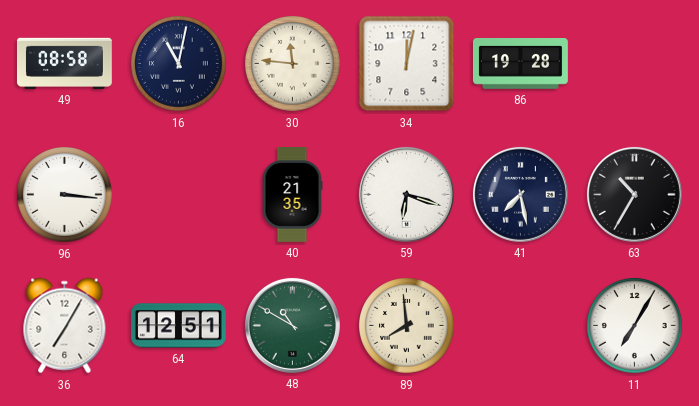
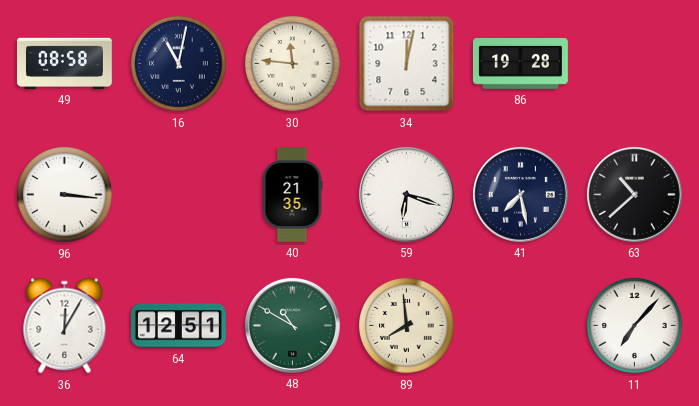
63: 10:35 -> 10:38
36: 7:05 -> 12:05
11: 7:05 -> 7:07
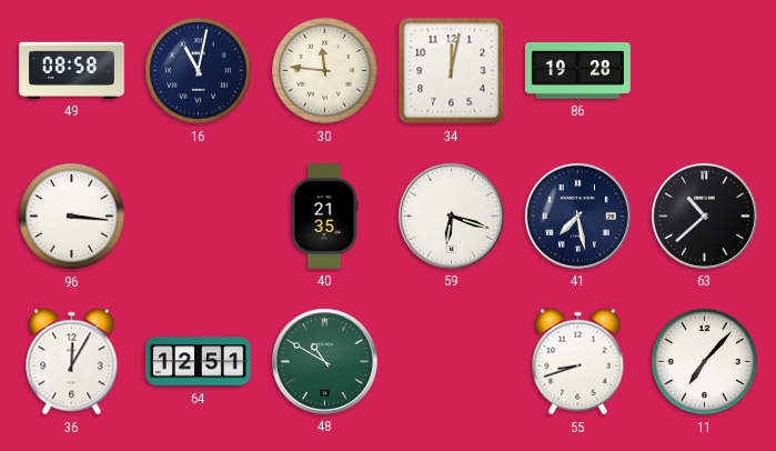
89: 7:59 -> none
55: none -> 8:42
